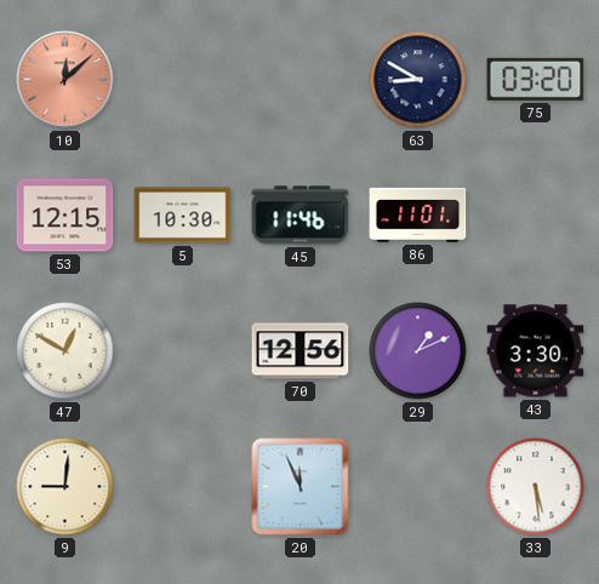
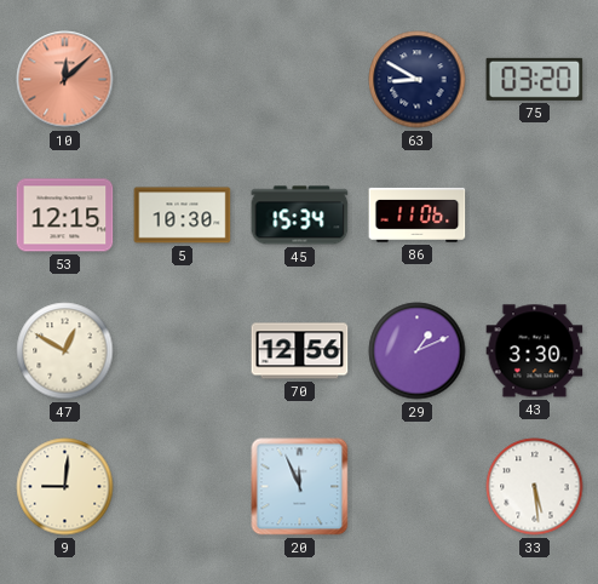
45: 11:46 -> 15:34
86: 11:01 -> 11:06
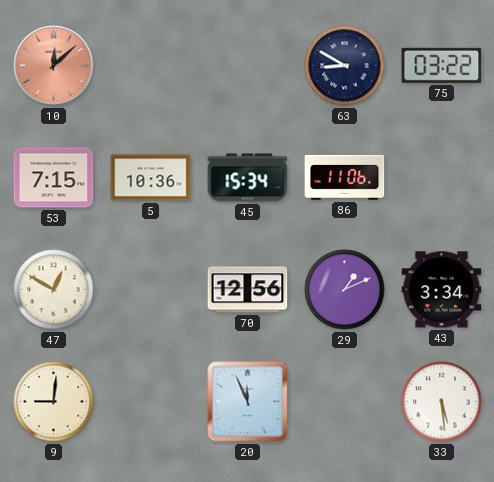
75: 03:20 -> 03:22
53: 12:15 -> 7:15
5: 10:30 -> 10:36
43: 3:30 -> 3:34
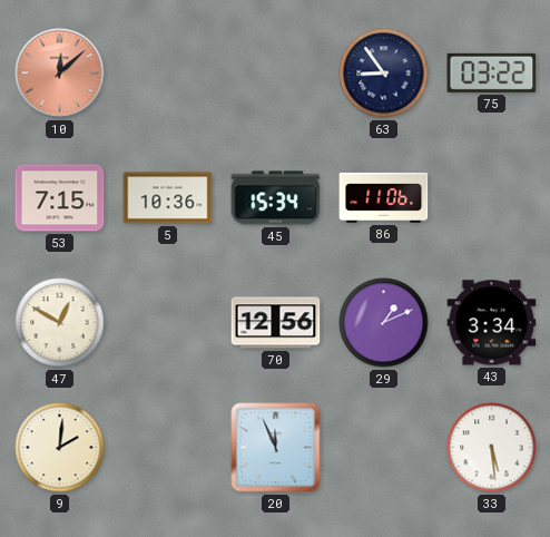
63: 8:50 -> 8:54
9: 9:01 -> 2:01
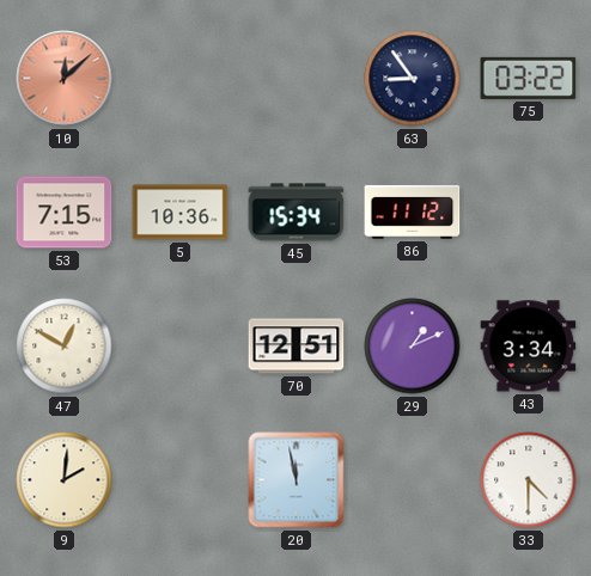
86: 11:06 -> 11:12
70: 12:56 -> 12:51
20: 11:56 -> 11:58
33: 5:29 -> 4:30
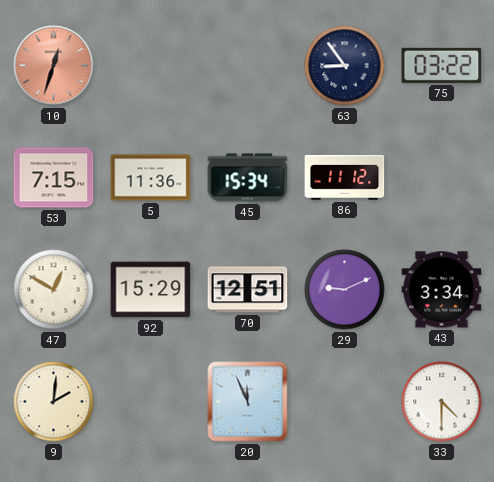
10: 12:08 -> 12:33
5: 10:36 -> 11:36
92: none -> 15:29
29: 1:11 -> 9:11
20: 11:58 -> 11:56
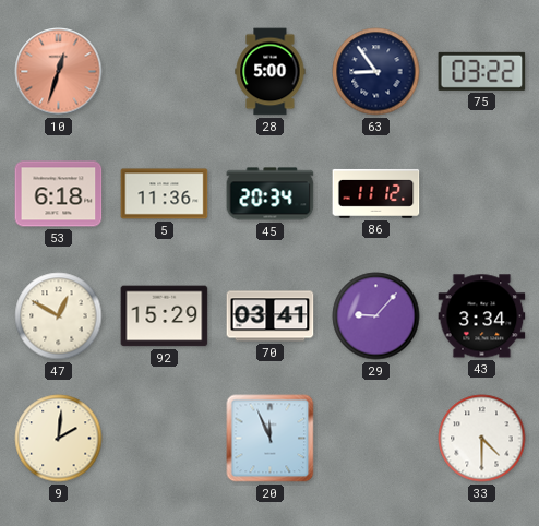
28: none -> 5:00
53: 7:15 -> 6:18
45: 15:34 -> 20:34
70: 12:51 -> 03:41
29: 9:11 -> 9:07
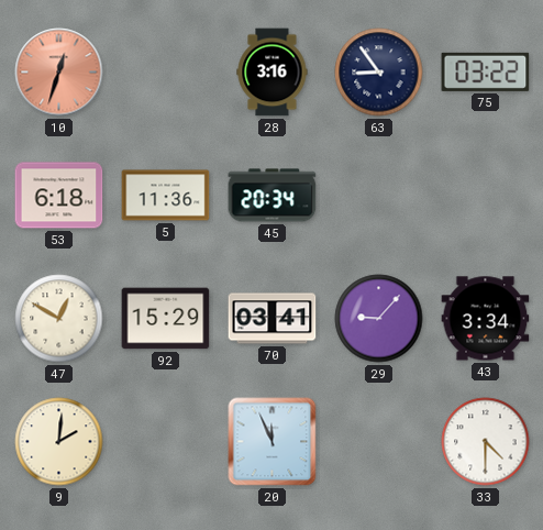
28: 5:00 -> 3:16
86: 11:12 -> none
